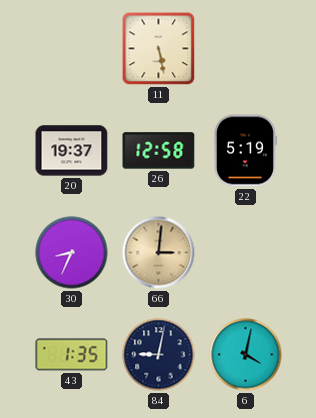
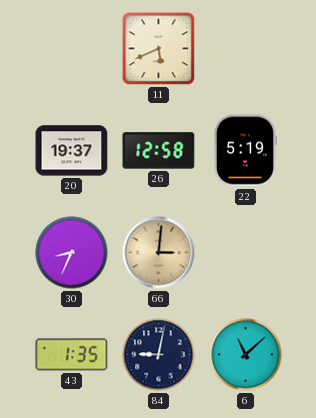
11: 5:28 -> 5:41
6: 4:02 -> 11:08
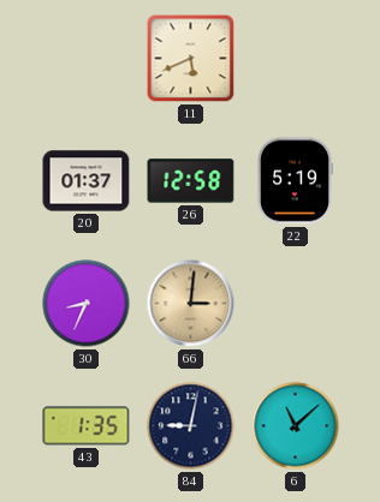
20: 19:37 -> 01:37
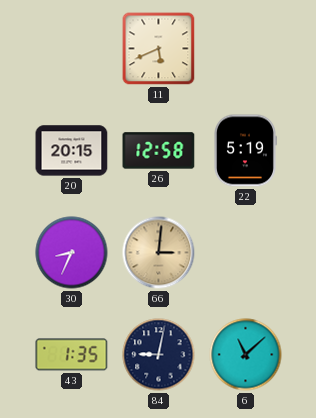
20: 01:37 -> 20:15
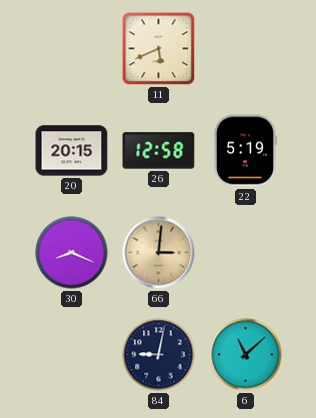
30: 8:34 -> 8:19
43: 1:35 -> none
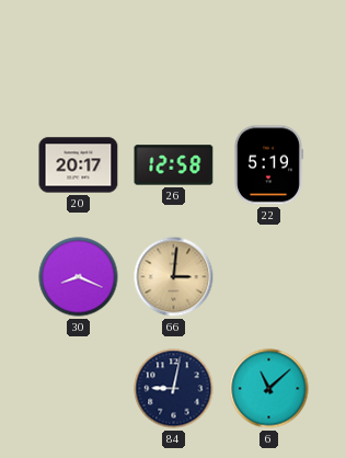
11: 5:41 -> none
20: 20:15 -> 20:17
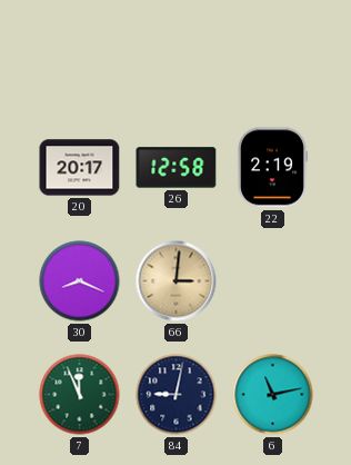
22: 5:19 -> 2:19
7: none -> 11:56
6: 11:08 -> 11:13
